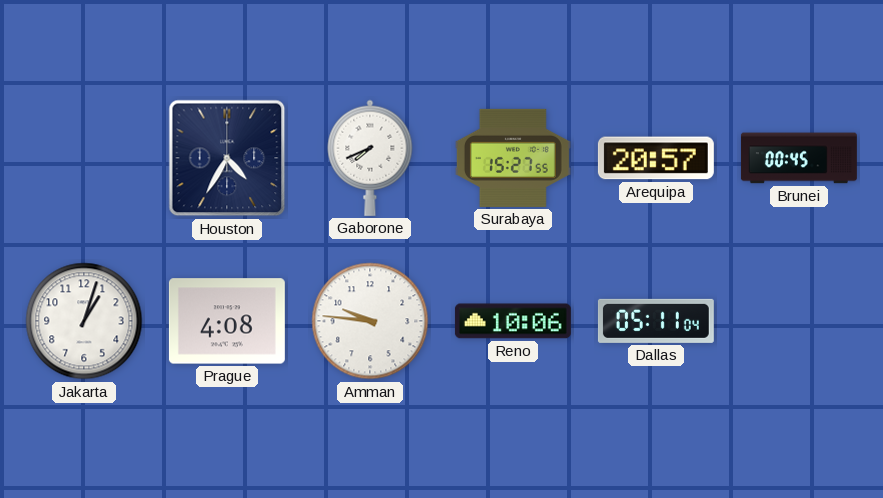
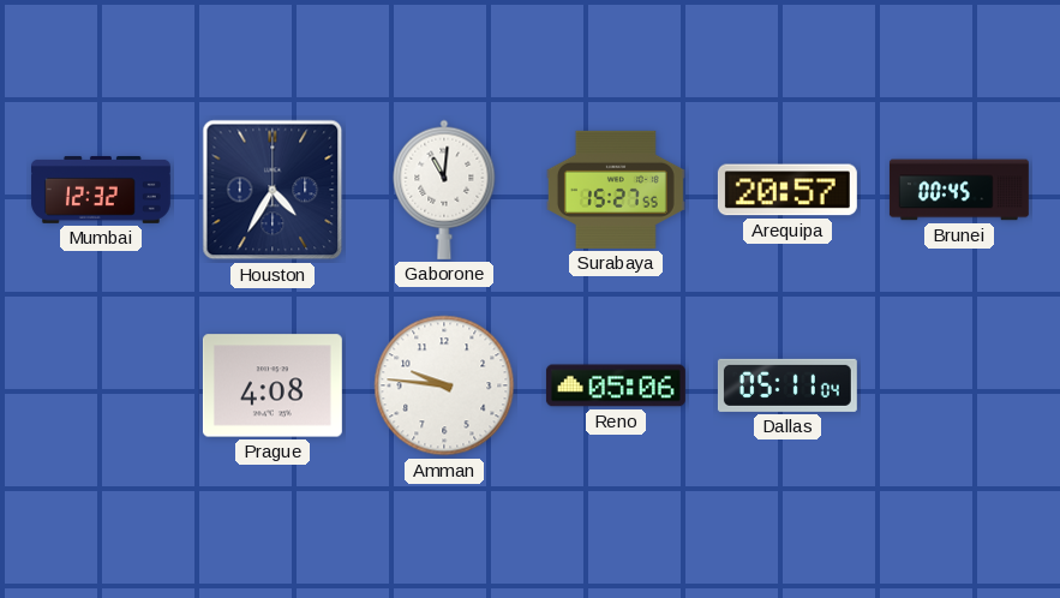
Mumbai: none -> 12:32
Gaborone: 7:41 -> 11:01
Jakarta: 1:03 -> none
Reno: 10:06 -> 05:06
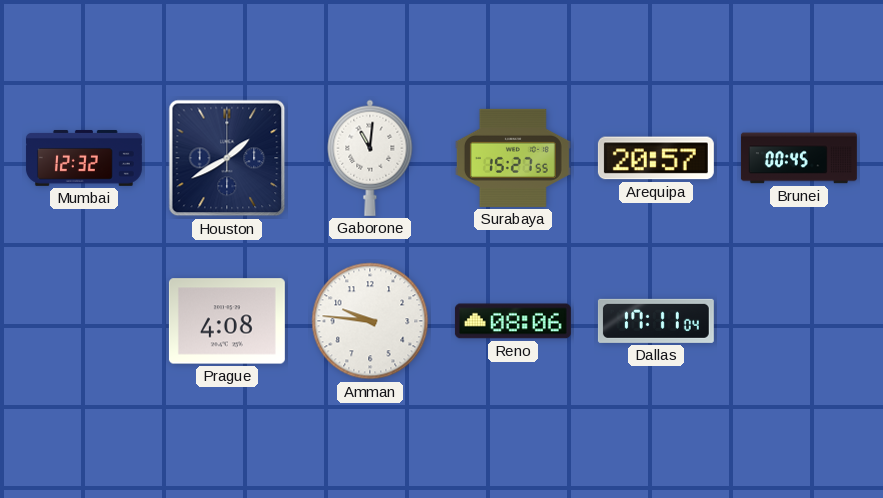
Houston: 4:35 -> 1:40
Reno: 05:06 -> 08:06
Dallas: 05:11 -> 17:11
